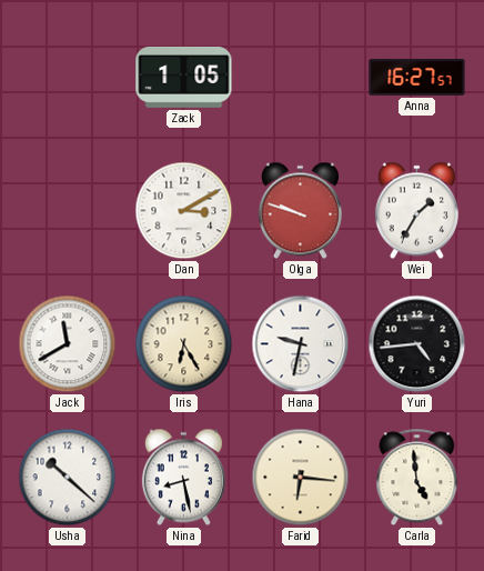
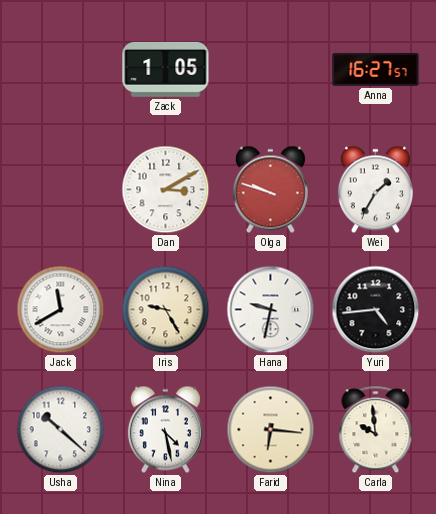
Iris: 6:25 -> 9:25
Nina: 8:28 -> 4:28
Carla: 4:59 -> 9:59
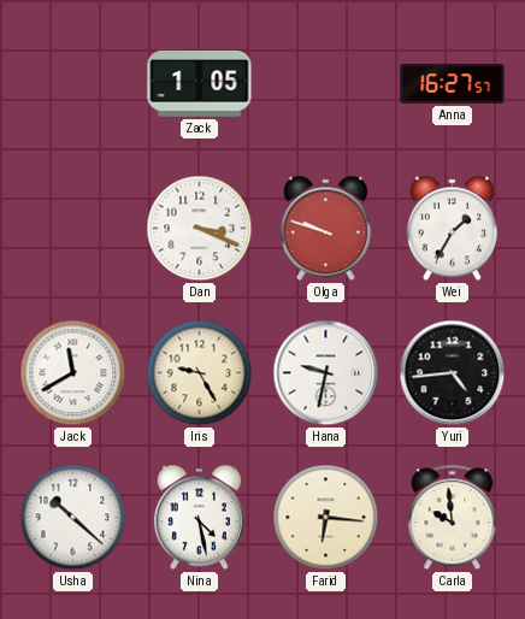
Dan: 3:10 -> 3:19
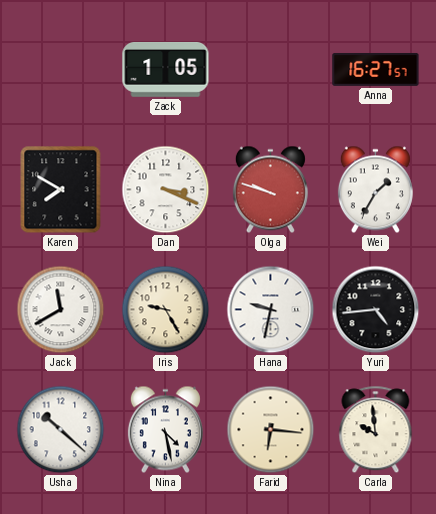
Karen: none -> 7:50
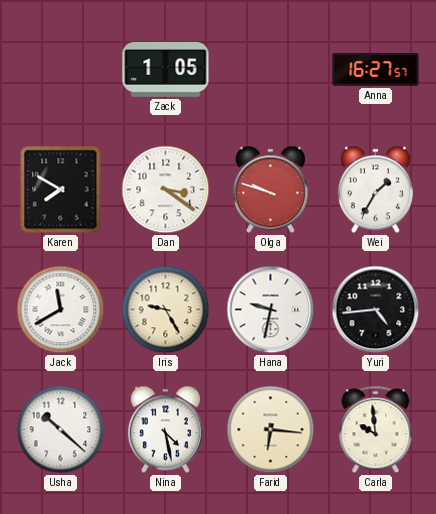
Dan: 3:19 -> 3:21
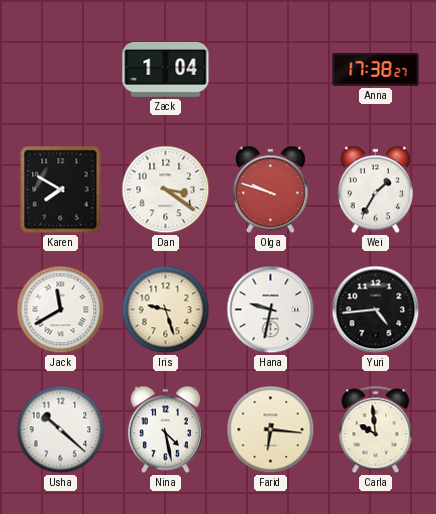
Zack: 1:05 -> 1:04
Anna: 16:27 -> 17:38
Iris: 9:25 -> 9:27
